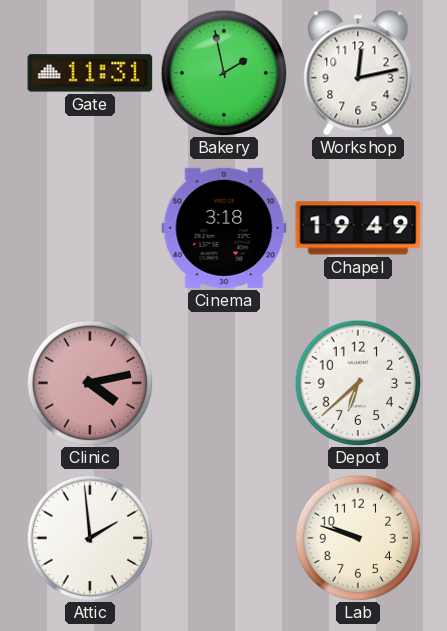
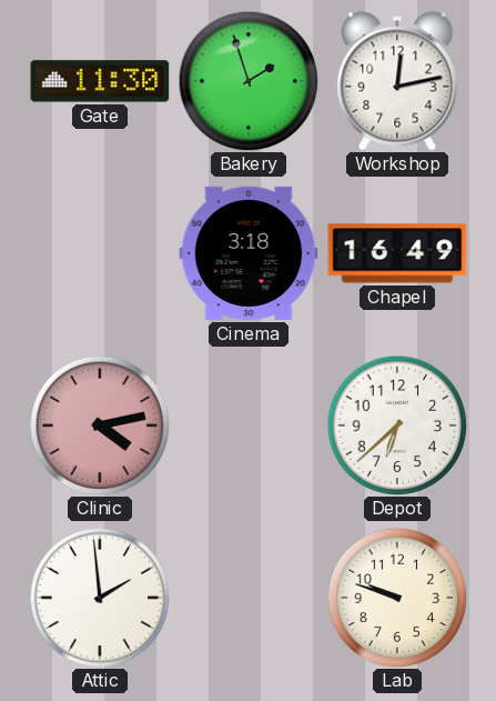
Gate: 11:31 -> 11:30
Bakery: 1:58 -> 1:57
Chapel: 19:49 -> 16:49
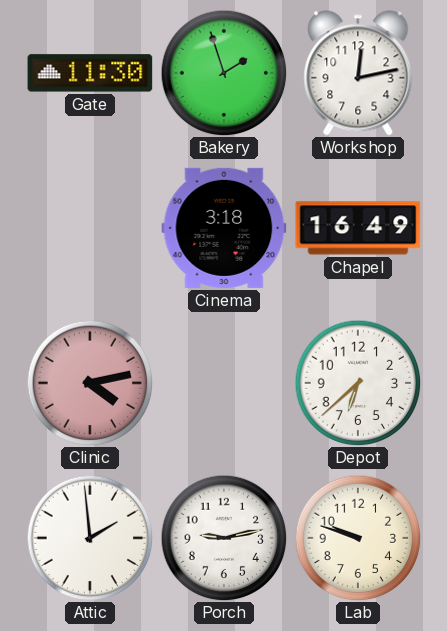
Porch: none -> 9:13
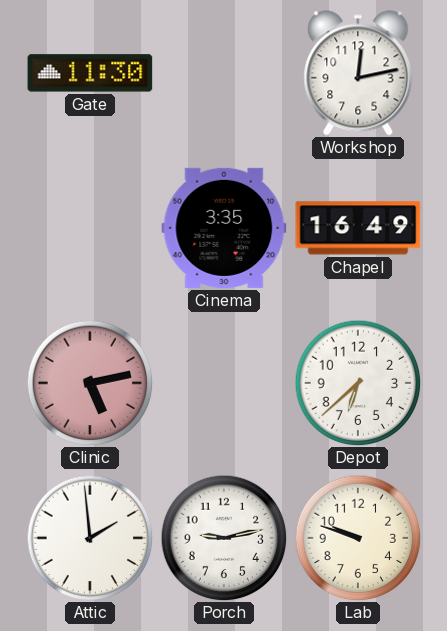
Bakery: 1:57 -> none
Cinema: 3:18 -> 3:35
Clinic: 4:13 -> 5:13
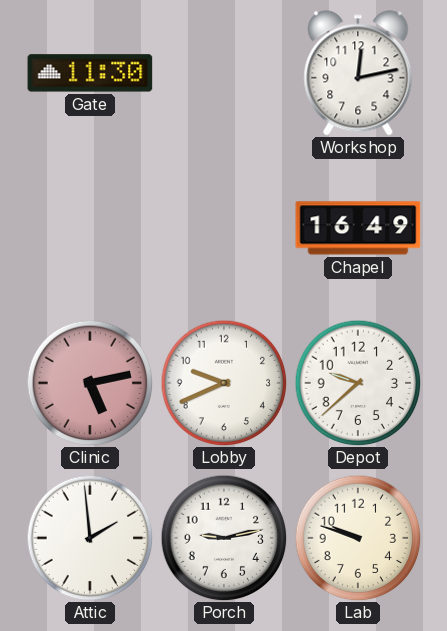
Cinema: 3:35 -> none
Lobby: none -> 9:41
Depot: 6:38 -> 9:38
